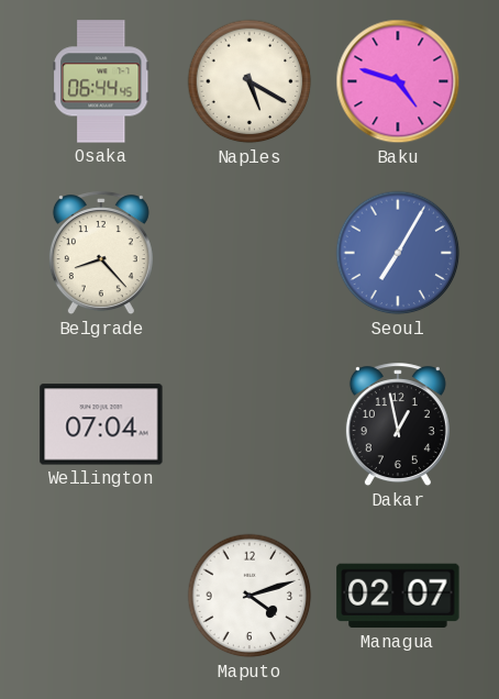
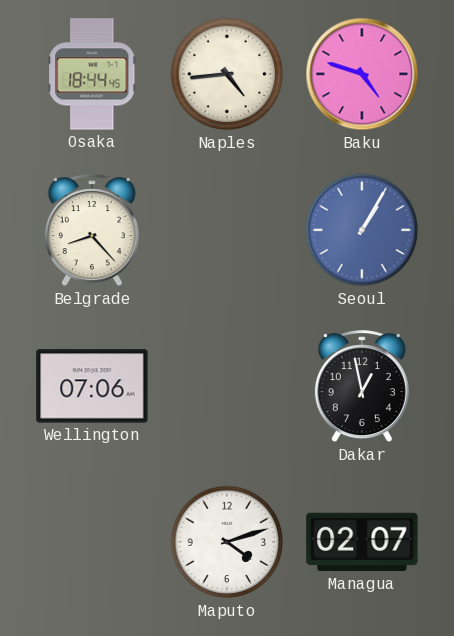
Osaka: 06:44 -> 18:44
Naples: 5:20 -> 4:44
Seoul: 7:05 -> 1:05
Wellington: 07:04 -> 07:06
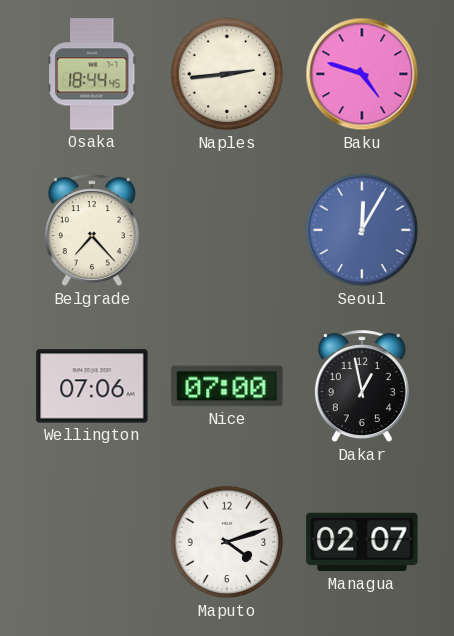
Naples: 4:44 -> 2:44
Belgrade: 8:23 -> 7:23
Seoul: 1:05 -> 12:05
Nice: none -> 07:00
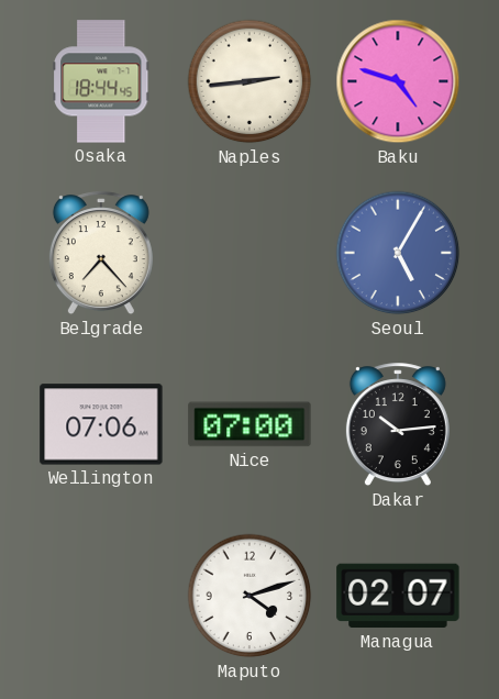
Seoul: 12:05 -> 5:05
Dakar: 12:58 -> 10:14
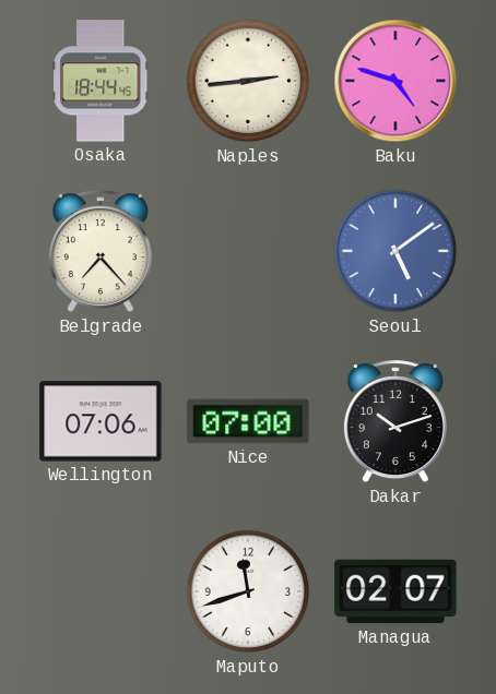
Seoul: 5:05 -> 5:09
Dakar: 10:14 -> 10:12
Maputo: 4:12 -> 11:42
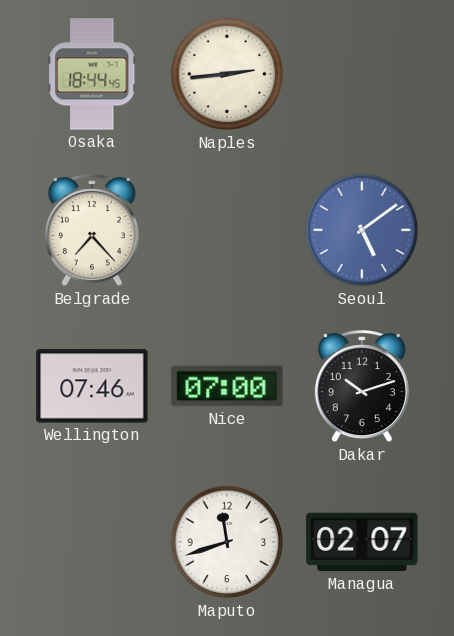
Baku: 4:48 -> none
Wellington: 07:06 -> 07:46
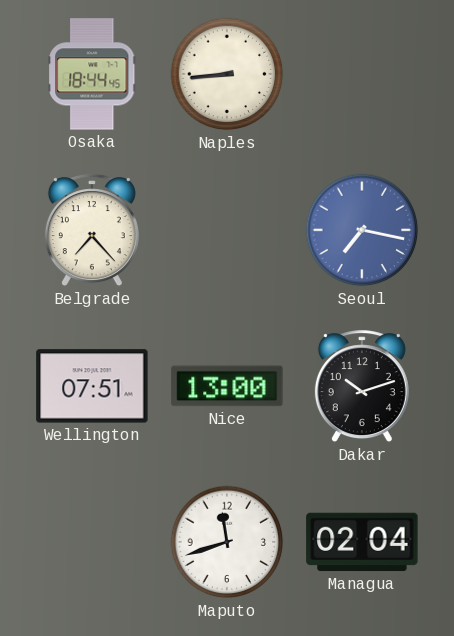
Naples: 2:44 -> 8:44
Seoul: 5:09 -> 7:17
Wellington: 07:46 -> 07:51
Nice: 07:00 -> 13:00
Managua: 02:07 -> 02:04
